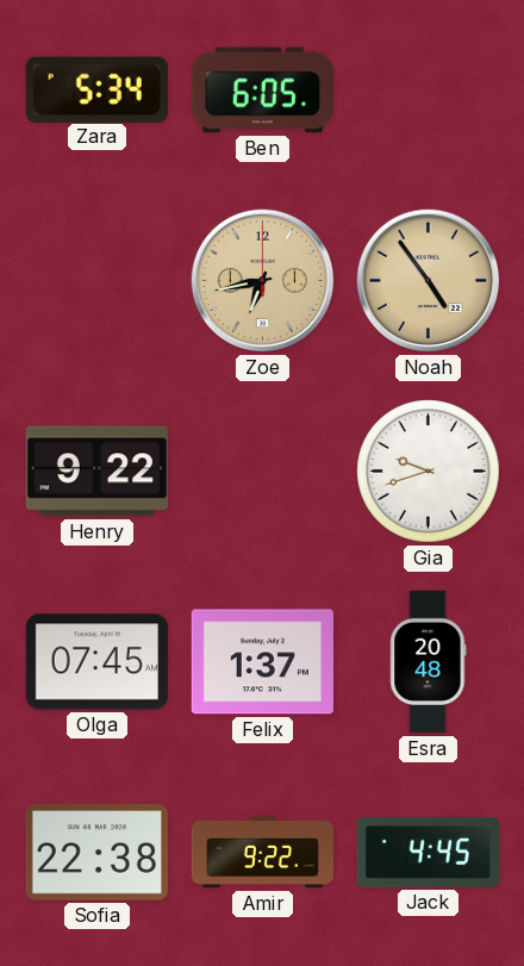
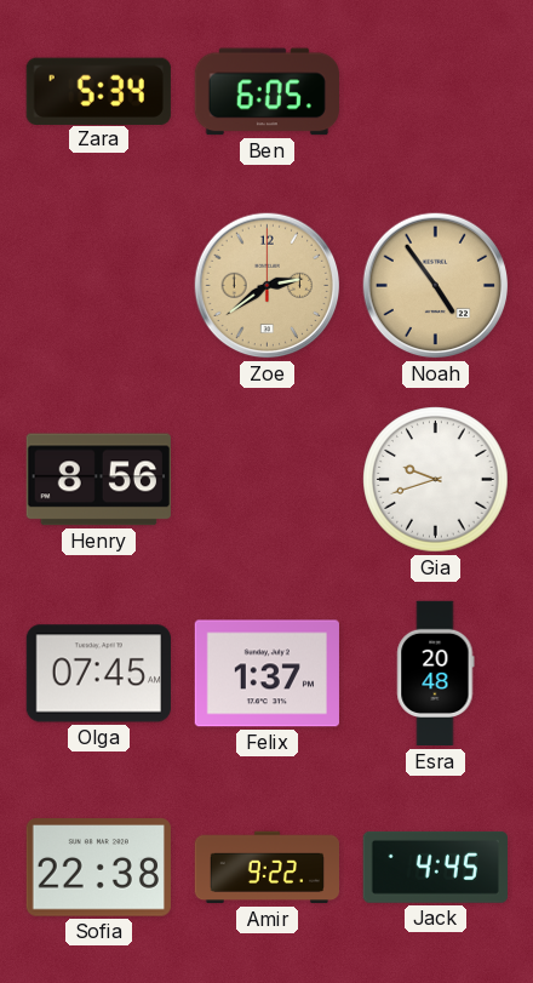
Zoe: 6:43 -> 2:39
Henry: 9:22 -> 8:56
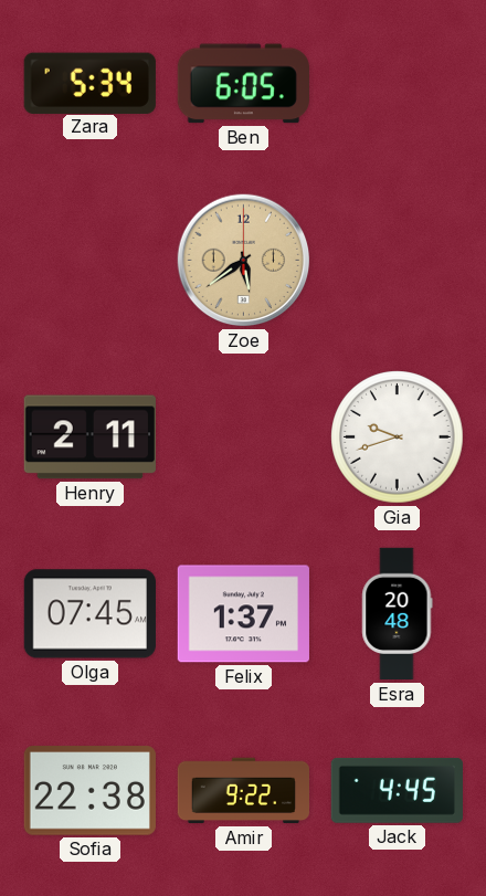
Zoe: 2:39 -> 5:39
Noah: 4:54 -> none
Henry: 8:56 -> 2:11
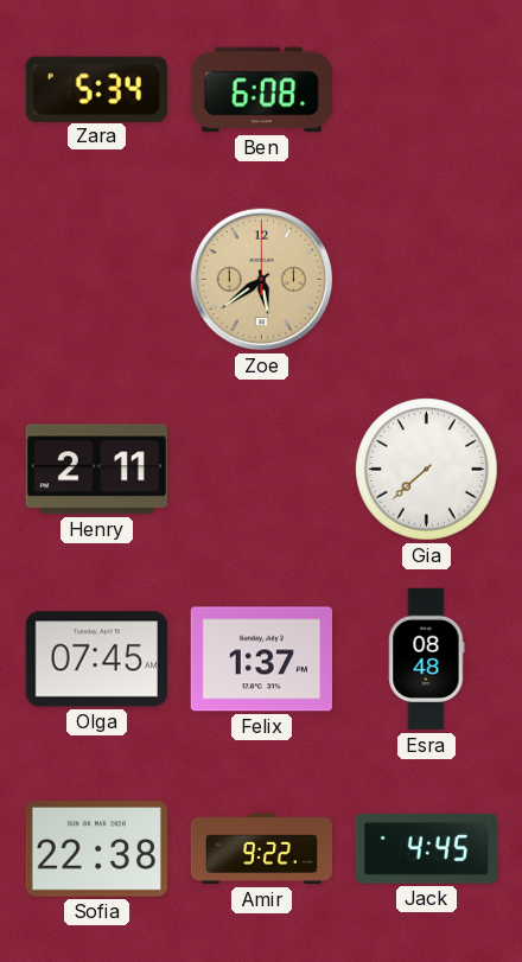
Ben: 6:05 -> 6:08
Gia: 9:42 -> 7:38
Esra: 20:48 -> 08:48
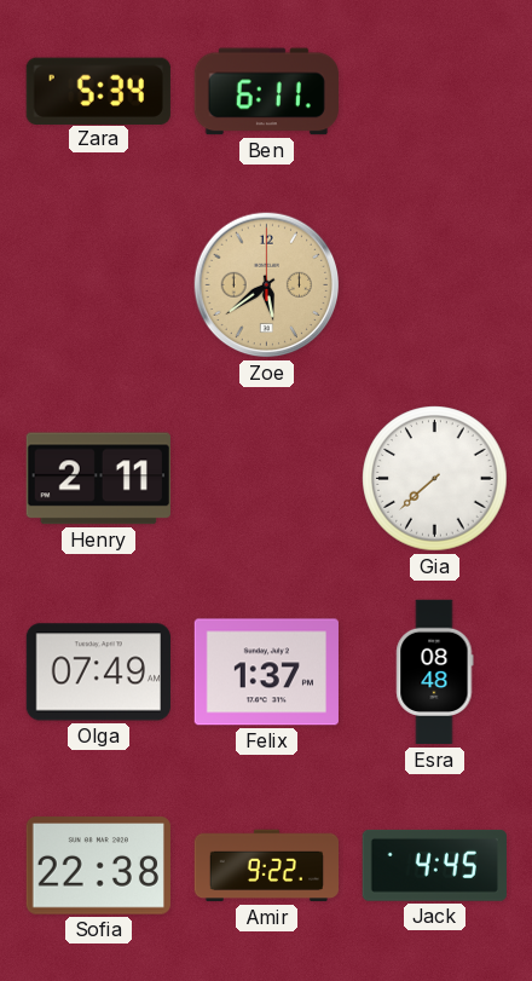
Ben: 6:08 -> 6:11
Olga: 07:45 -> 07:49
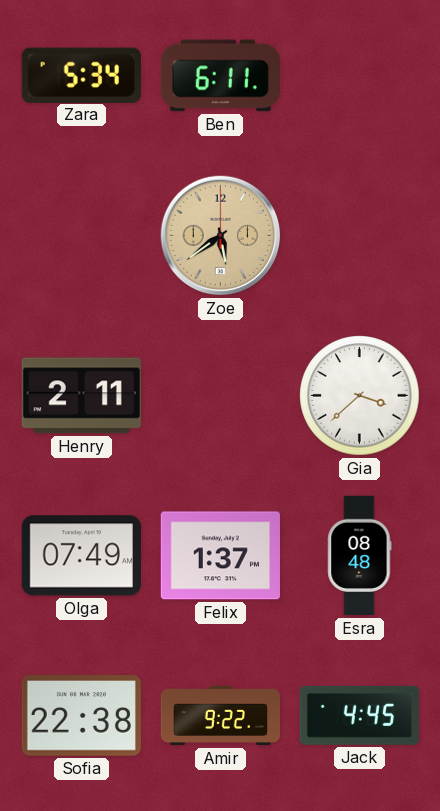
Gia: 7:38 -> 3:38
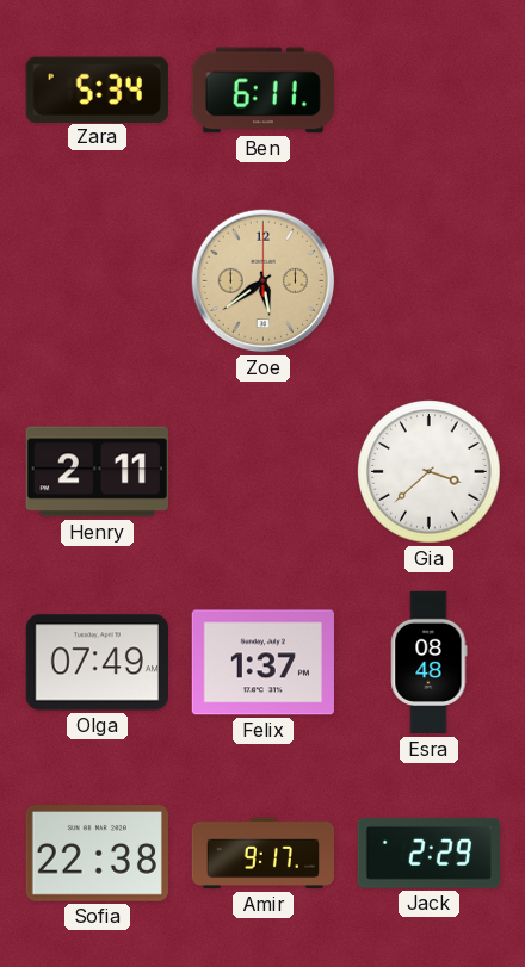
Amir: 9:22 -> 9:17
Jack: 4:45 -> 2:29
